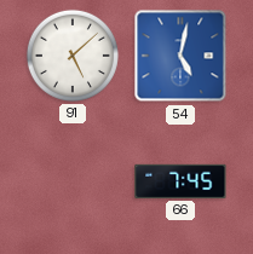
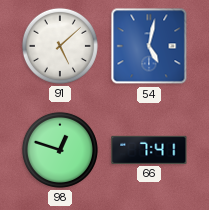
98: none -> 12:48
66: 7:45 -> 7:41
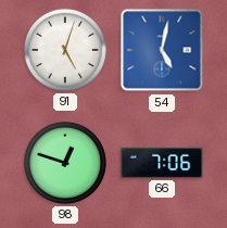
91: 5:08 -> 5:03
66: 7:41 -> 7:06
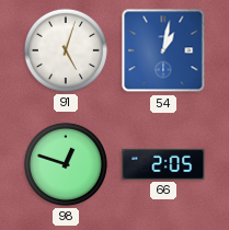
54: 5:02 -> 1:02
66: 7:06 -> 2:05
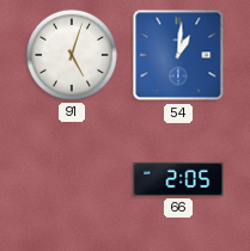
54: 1:02 -> 1:01
98: 12:48 -> none
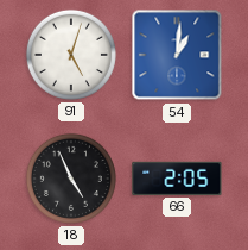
18: none -> 4:56
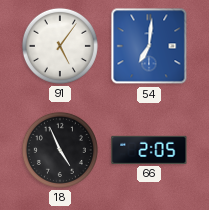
91: 5:03 -> 5:06
54: 1:01 -> 7:01
